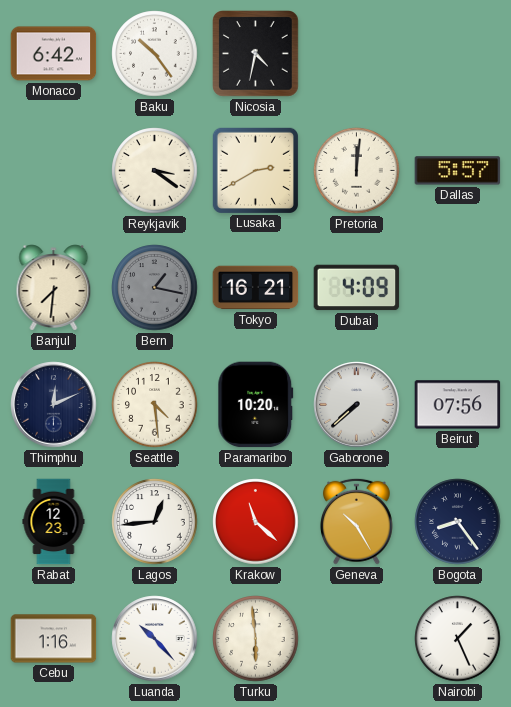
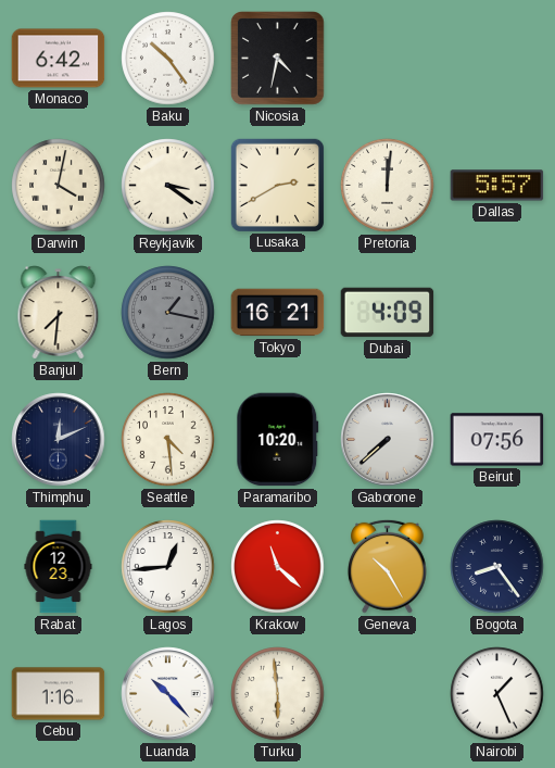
Darwin: none -> 4:02
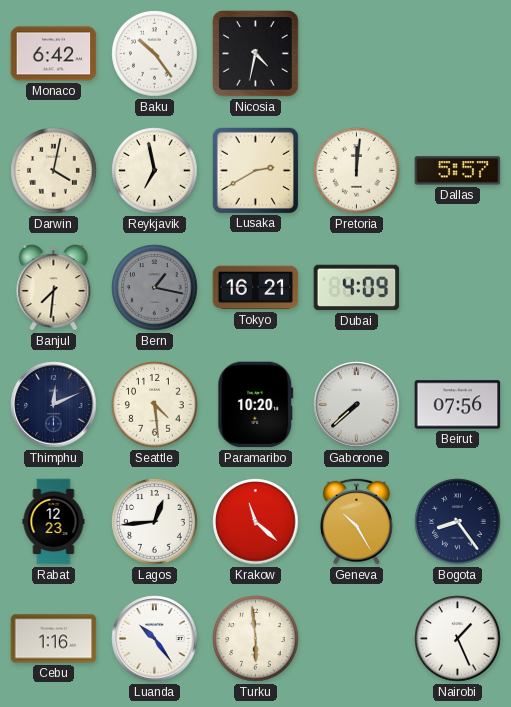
Reykjavik: 3:21 -> 6:58
Luanda: 10:23 -> 10:24
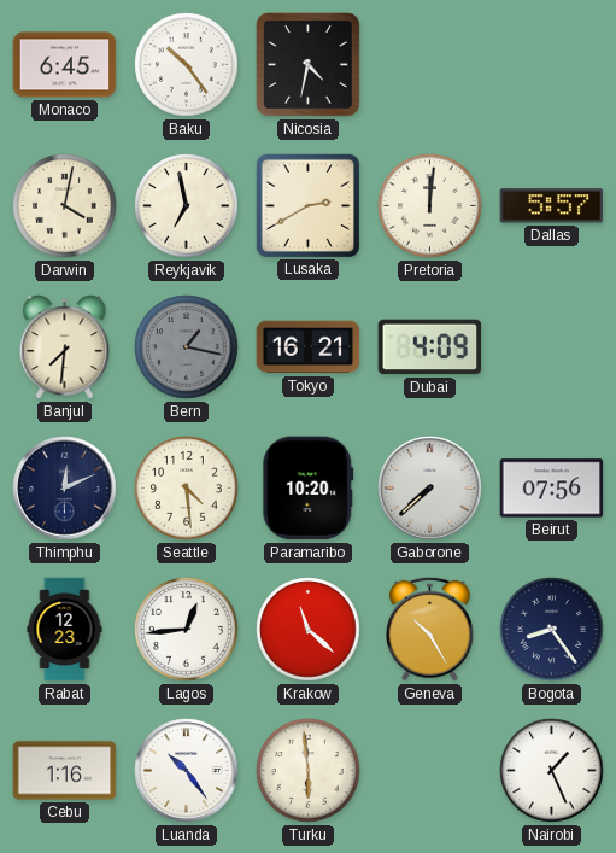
Monaco: 6:42 -> 6:45
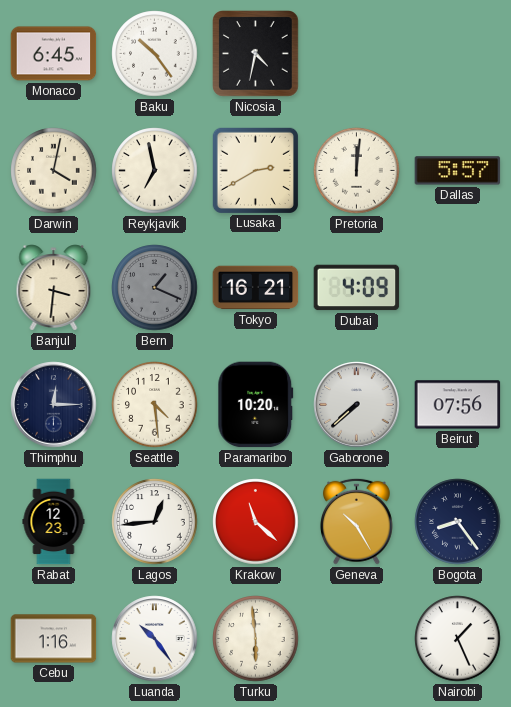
Banjul: 7:31 -> 3:31
Bern: 1:17 -> 1:19
Thimphu: 12:11 -> 12:15
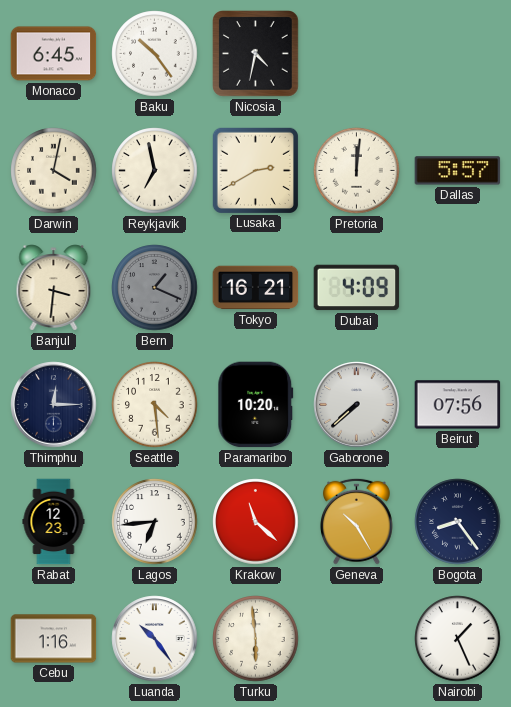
Lagos: 12:44 -> 6:44
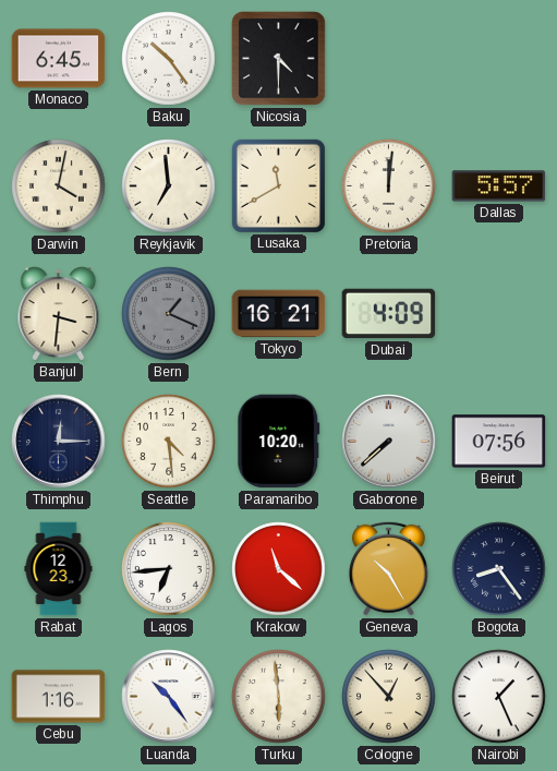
Nicosia: 4:32 -> 4:30
Reykjavik: 6:58 -> 6:59
Lusaka: 2:40 -> 11:40
Cologne: none -> 12:53
